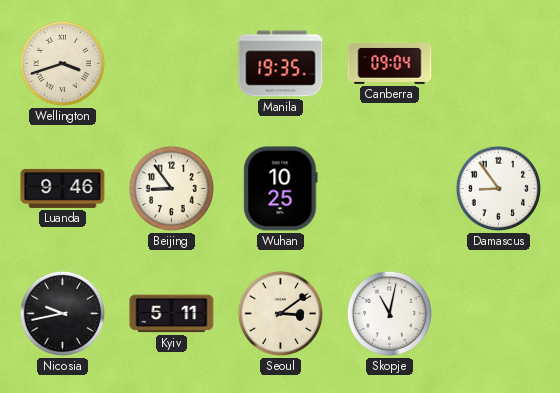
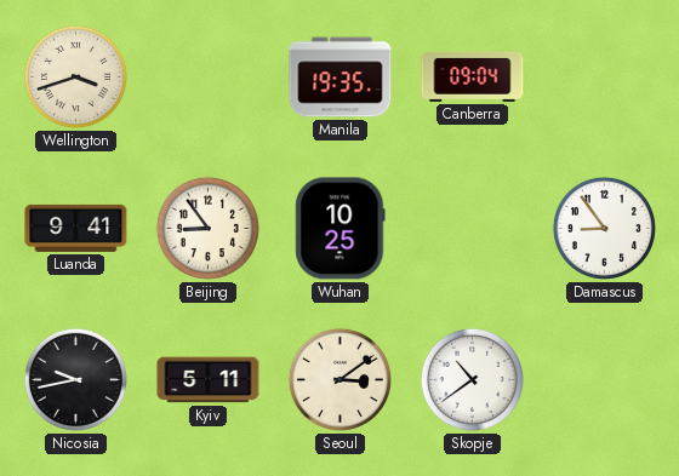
Luanda: 9:46 -> 9:41
Skopje: 11:02 -> 10:39
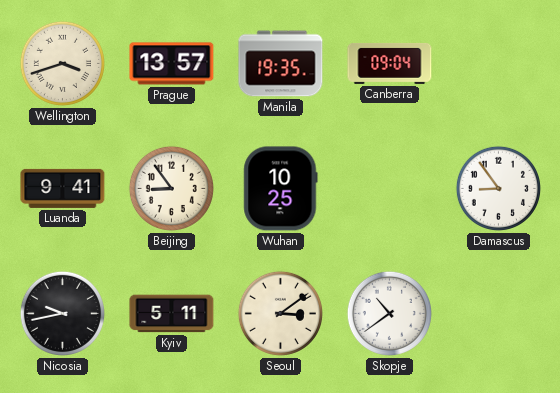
Prague: none -> 13:57
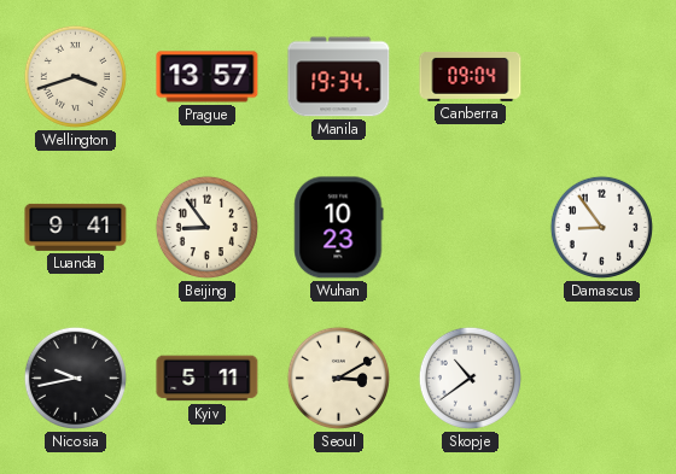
Manila: 19:35 -> 19:34
Wuhan: 10:25 -> 10:23
Seoul: 3:09 -> 3:10
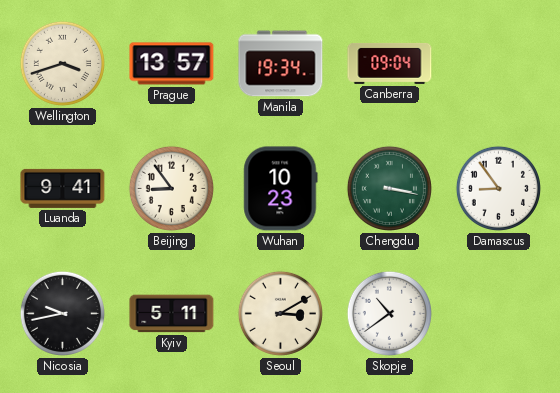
Chengdu: none -> 3:17
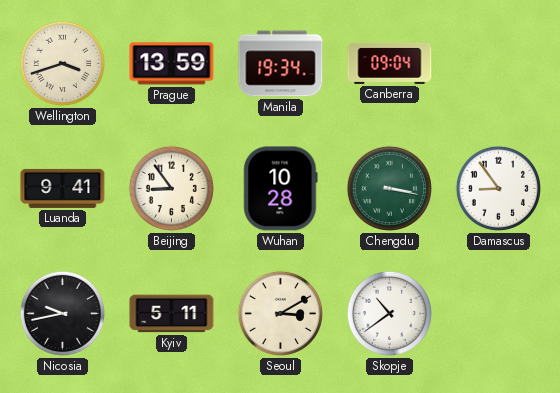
Prague: 13:57 -> 13:59
Wuhan: 10:23 -> 10:28
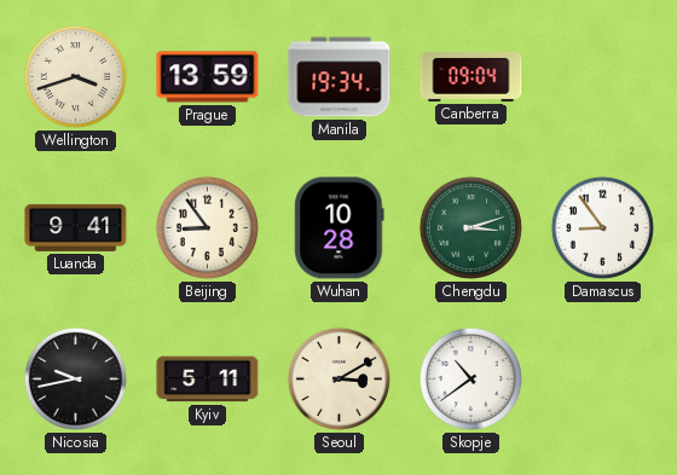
Chengdu: 3:17 -> 3:12
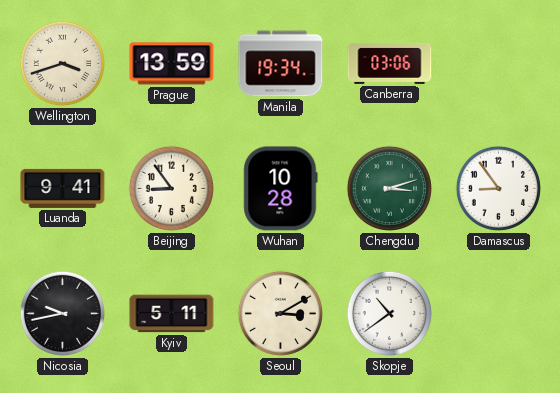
Canberra: 09:04 -> 03:06
